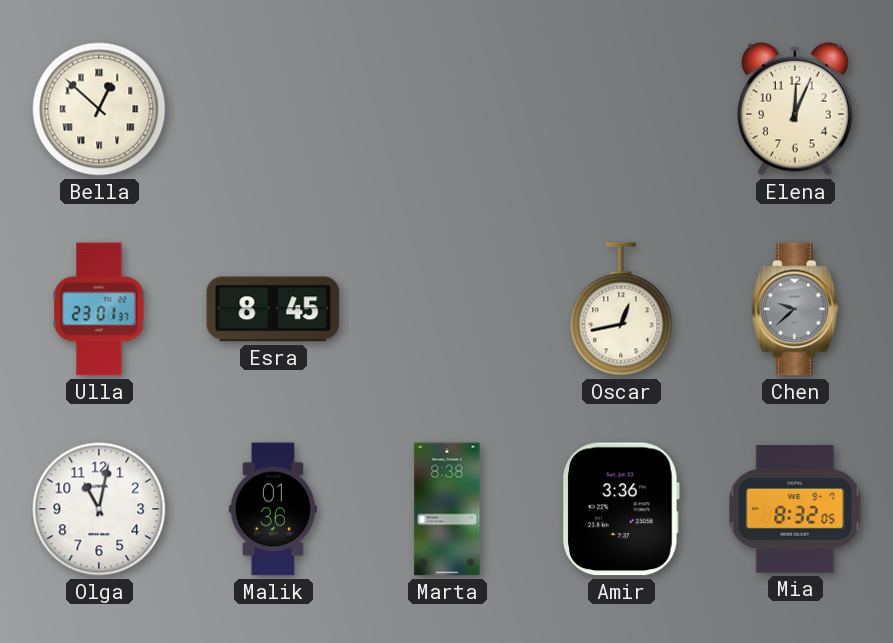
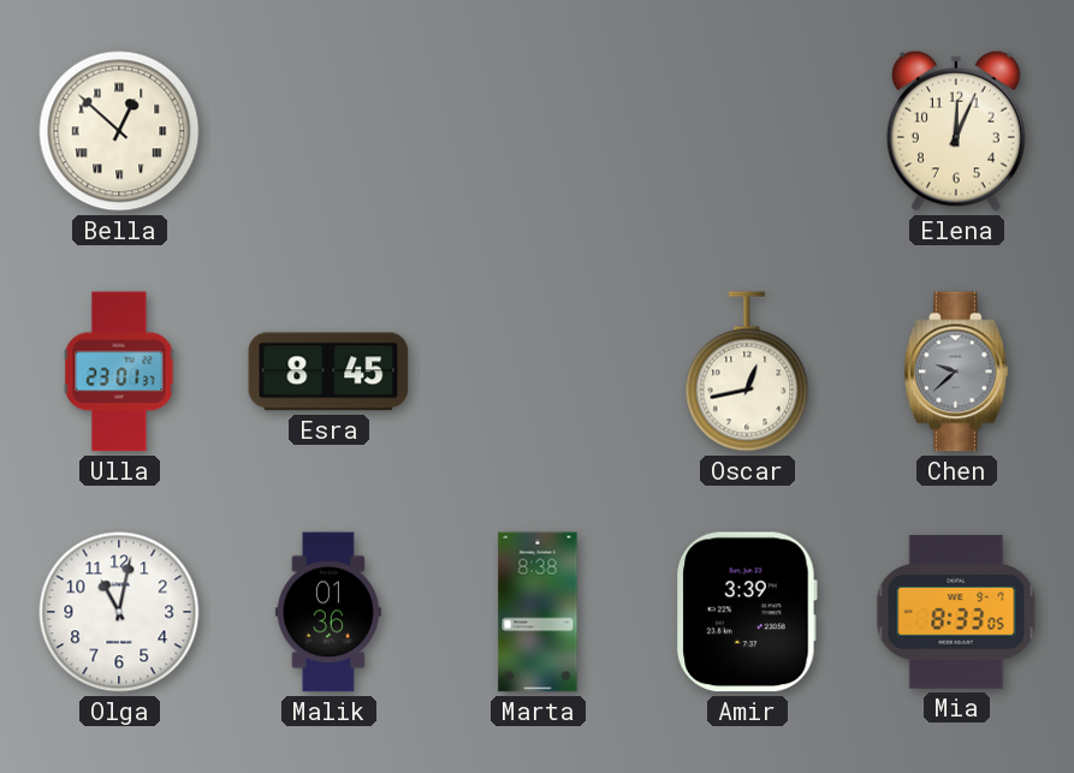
Amir: 3:36 -> 3:39
Mia: 8:32 -> 8:33
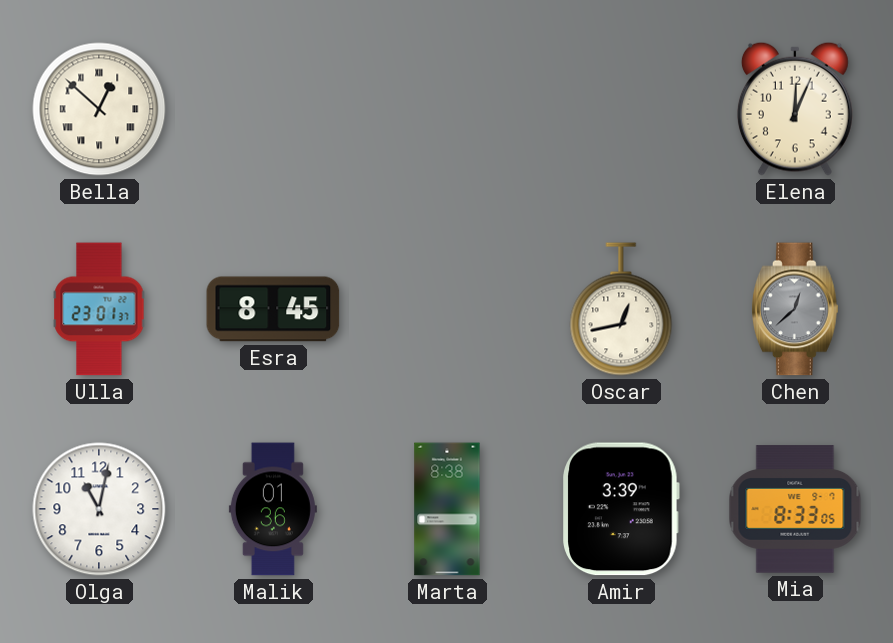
Chen: 9:38 -> 12:38
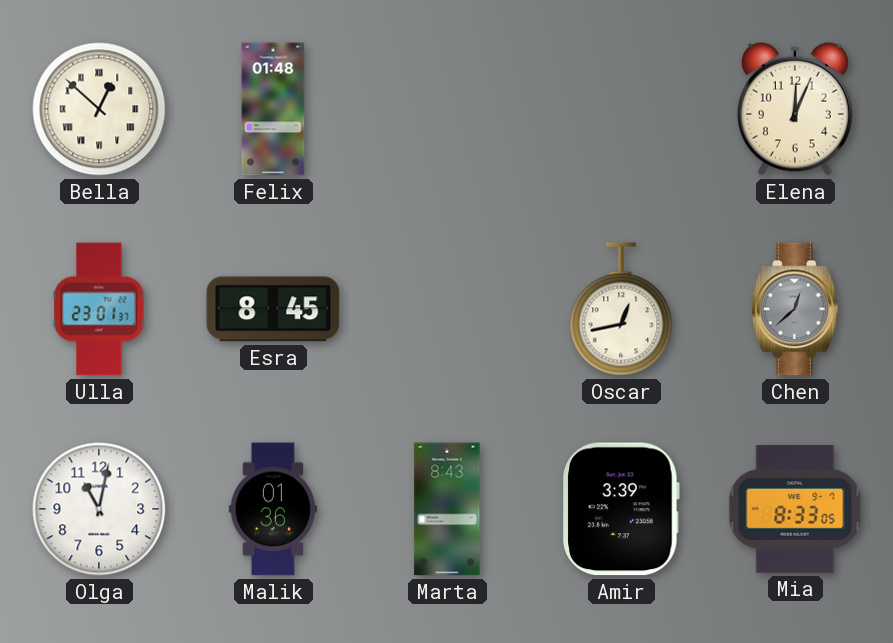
Felix: none -> 01:48
Marta: 8:38 -> 8:43
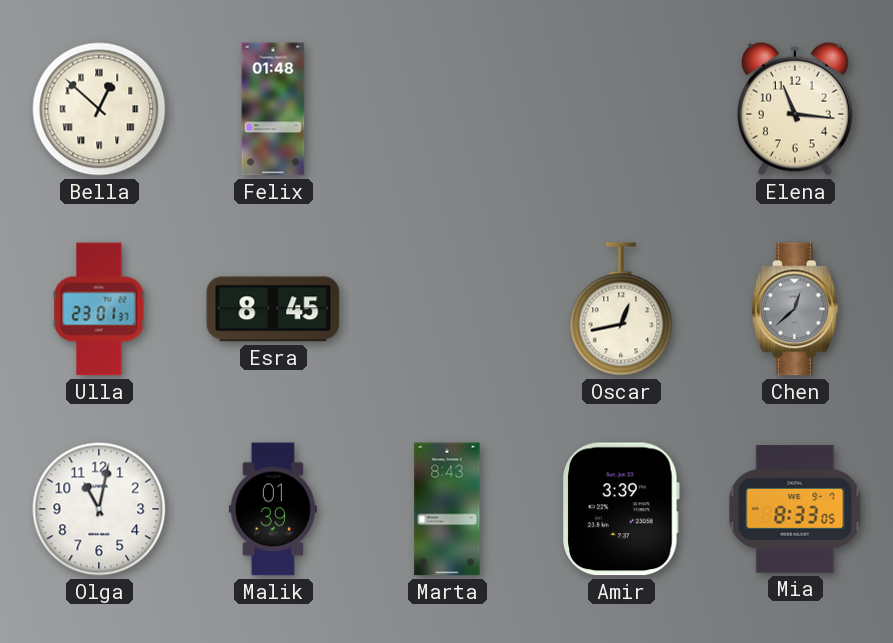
Elena: 12:04 -> 11:16
Malik: 01:36 -> 01:39
